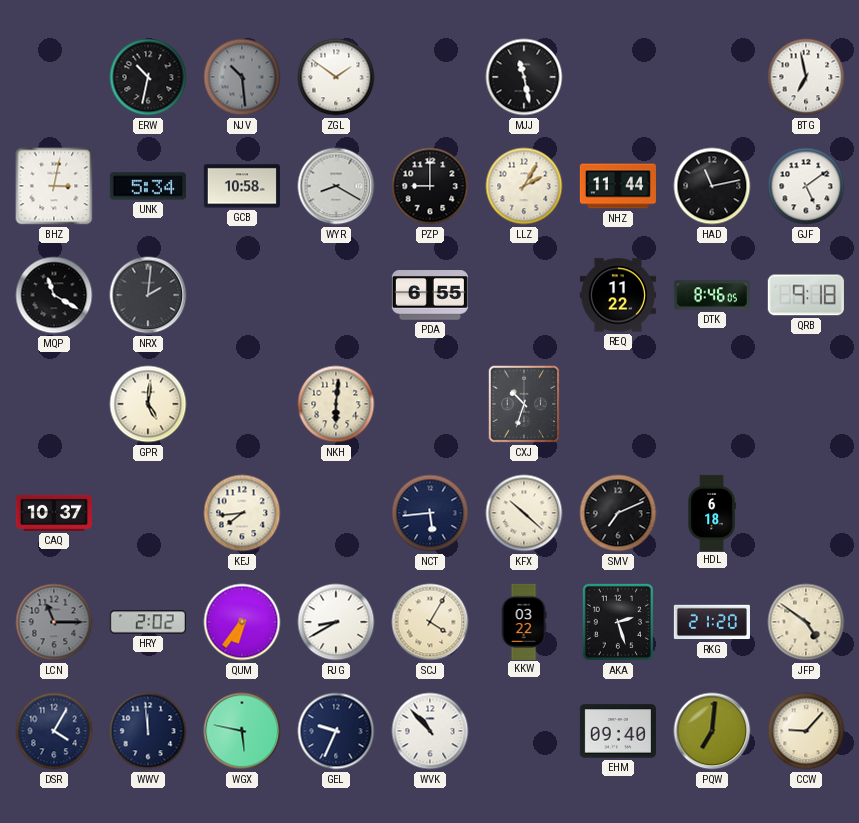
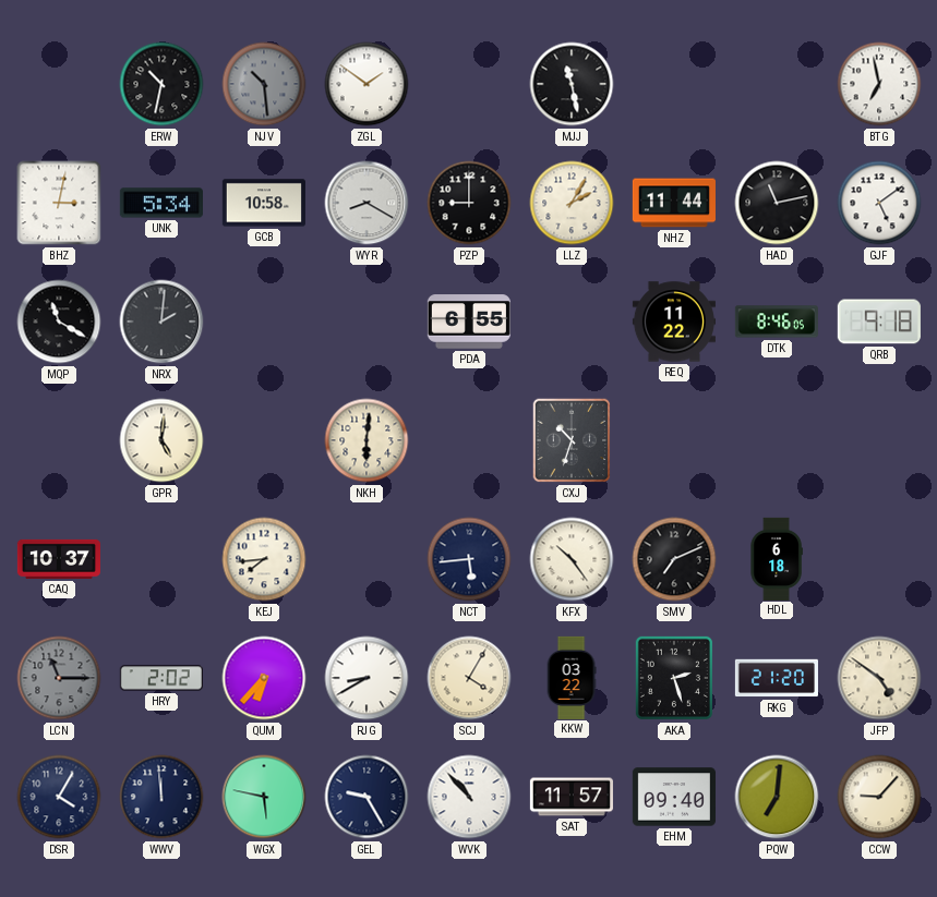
KFX: 10:22 -> 10:24
QUM: 6:36 -> 6:37
GEL: 9:34 -> 9:25
SAT: none -> 11:57
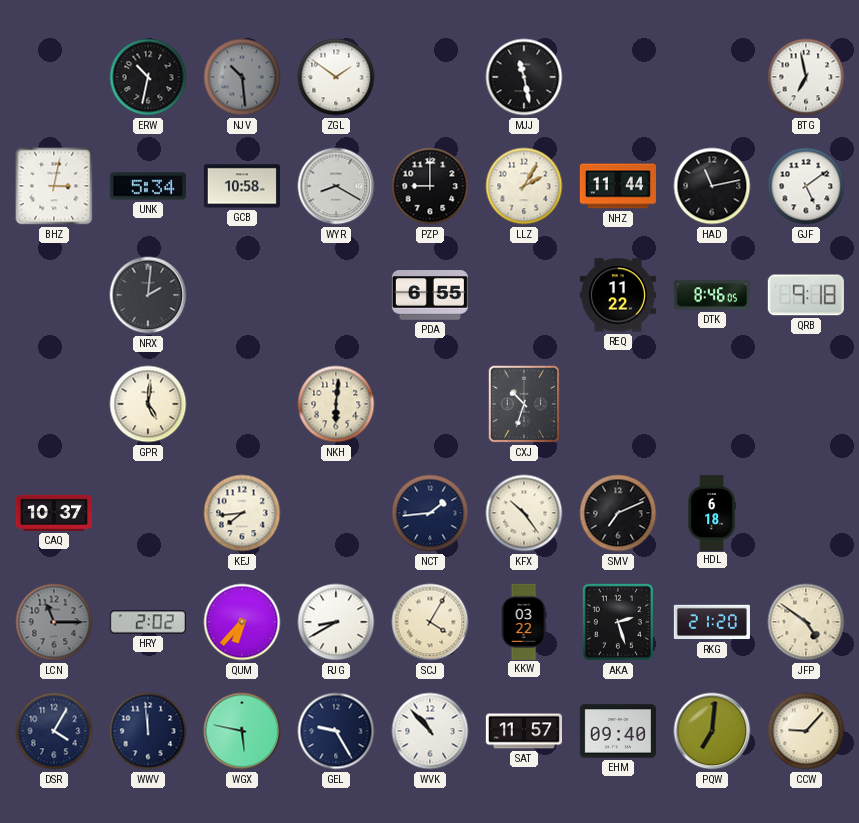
MQP: 11:20 -> none
NCT: 5:44 -> 1:44
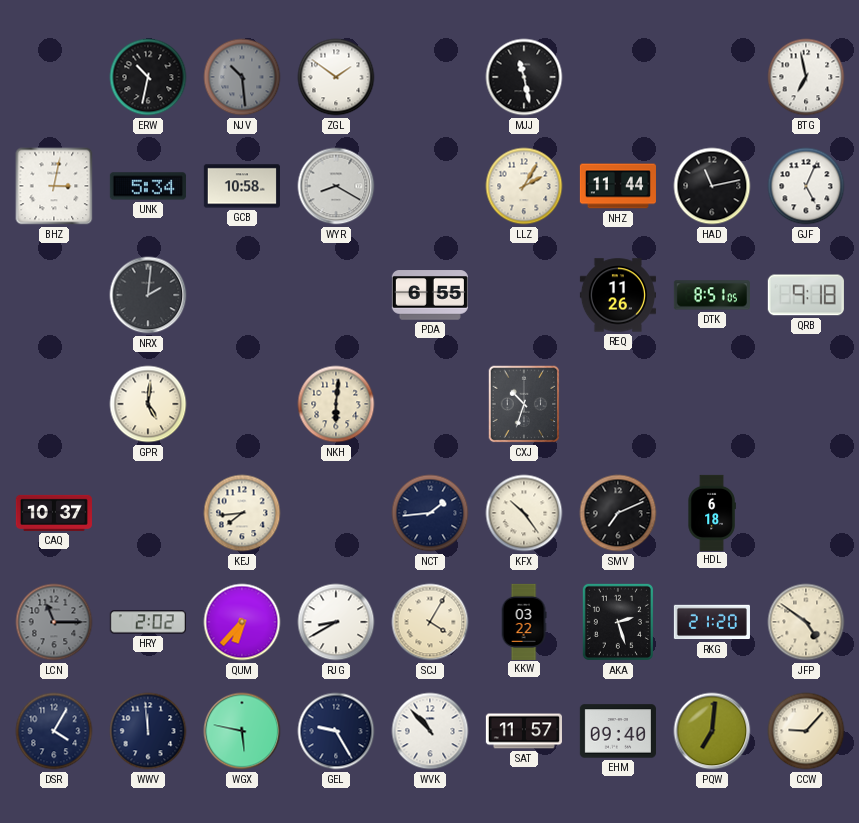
PZP: 9:00 -> none
GJF: 5:09 -> 5:04
REQ: 11:22 -> 11:26
DTK: 8:46 -> 8:51
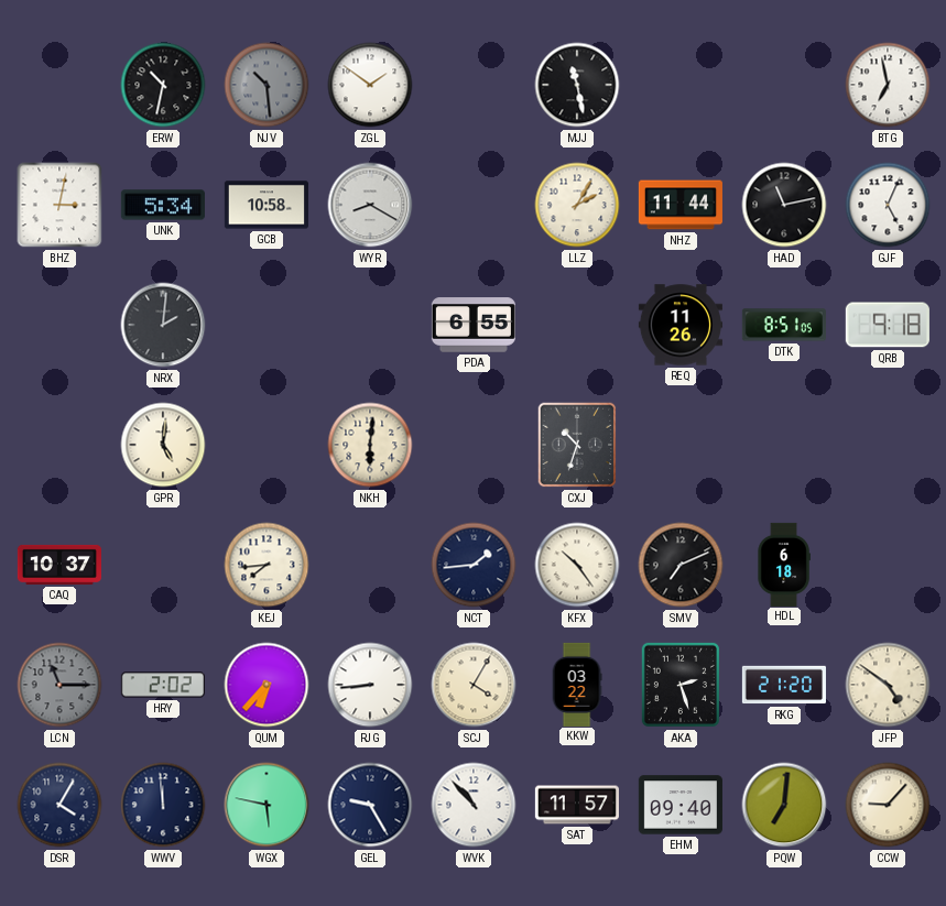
RJG: 8:40 -> 8:44
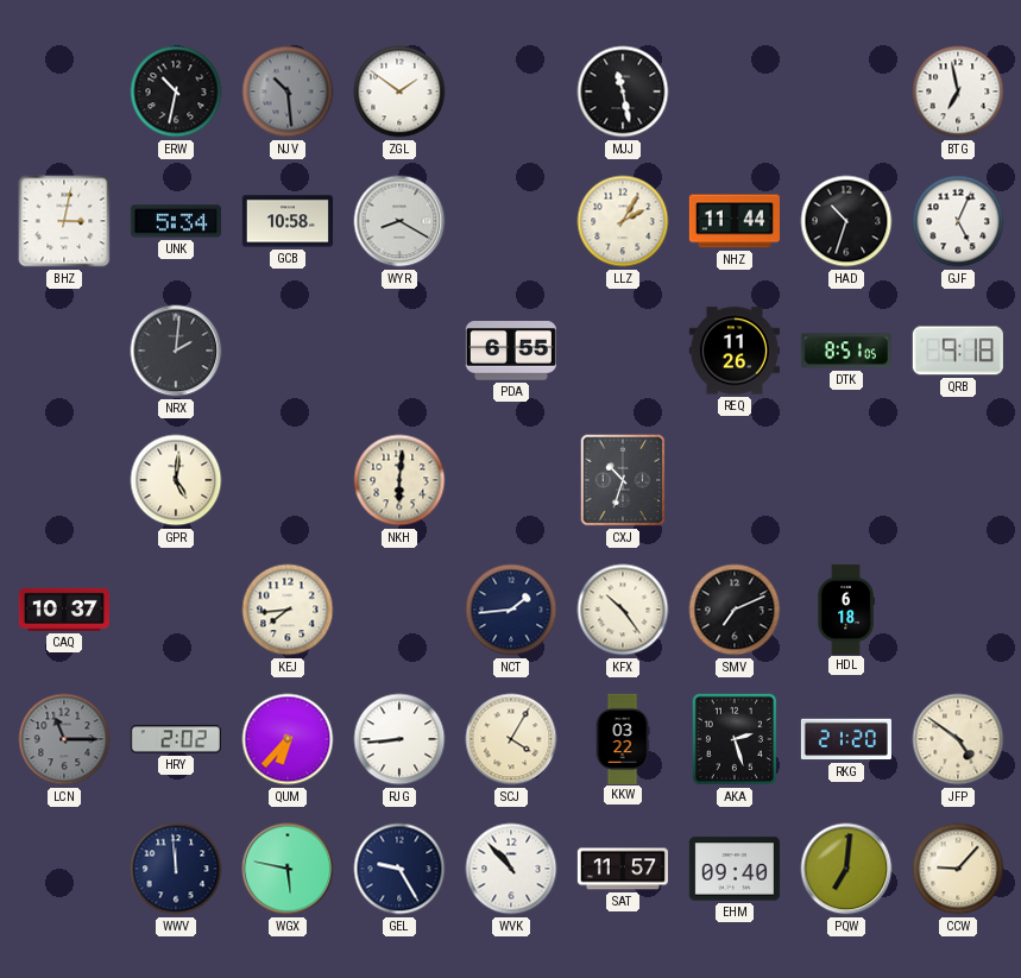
HAD: 11:13 -> 10:33
DSR: 4:05 -> none
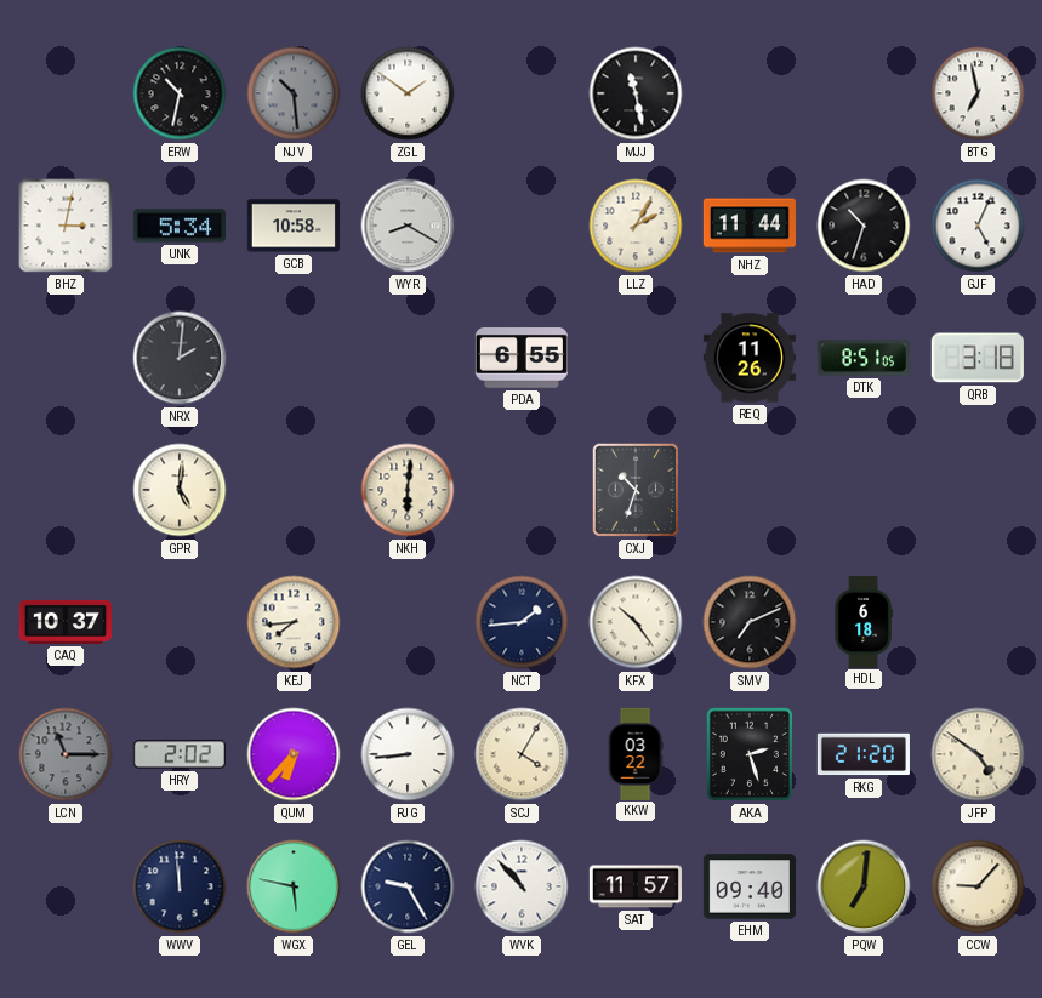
QRB: 9:18 -> 3:18
